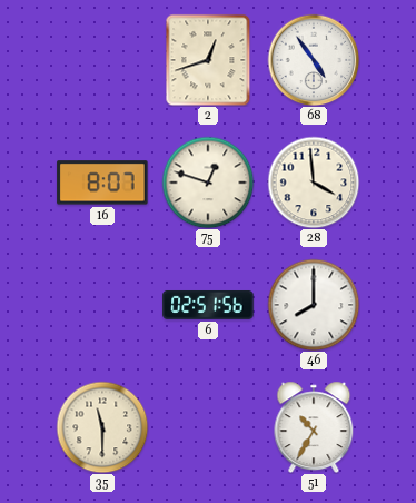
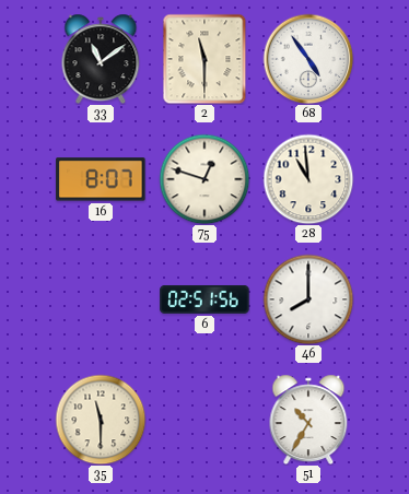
33: none -> 11:09
2: 12:42 -> 11:30
28: 3:59 -> 10:59
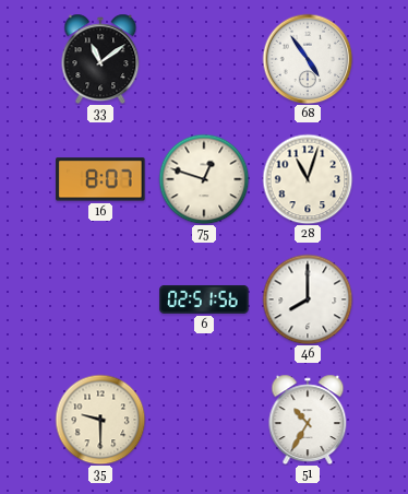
2: 11:30 -> none
28: 10:59 -> 11:03
35: 11:30 -> 9:30
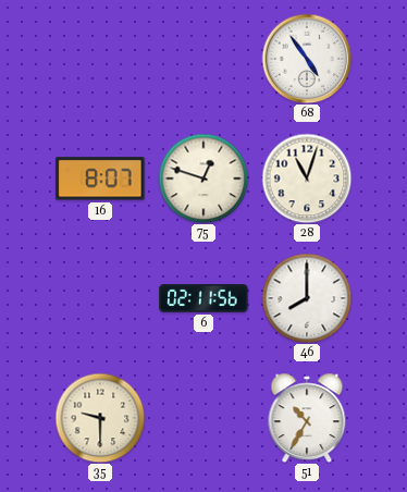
33: 11:09 -> none
6: 02:51 -> 02:11
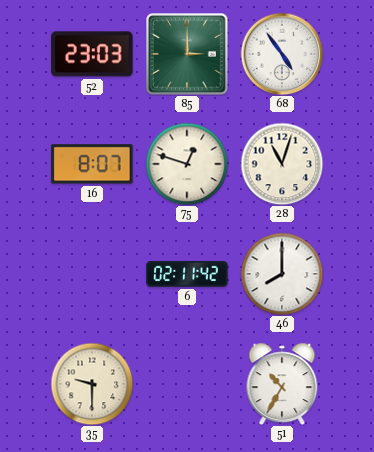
52: none -> 23:03
85: none -> 3:00
6: 02:11:56 -> 02:11:42
